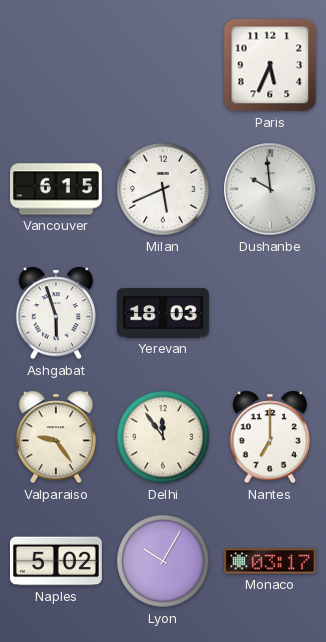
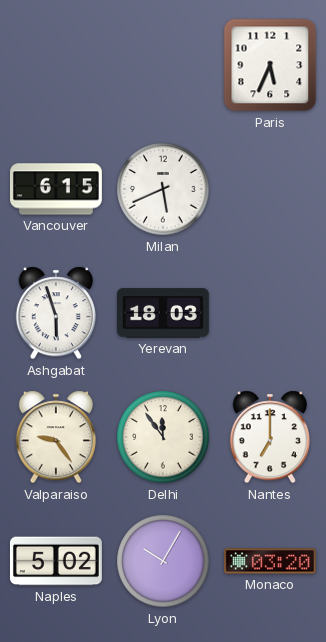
Dushanbe: 9:59 -> none
Monaco: 03:17 -> 03:20
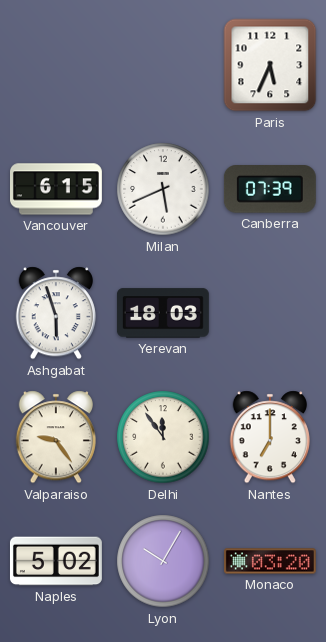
Canberra: none -> 07:39
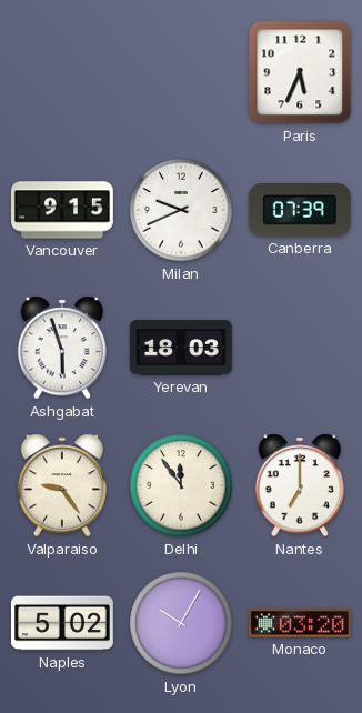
Vancouver: 6:15 -> 9:15
Milan: 5:41 -> 9:41
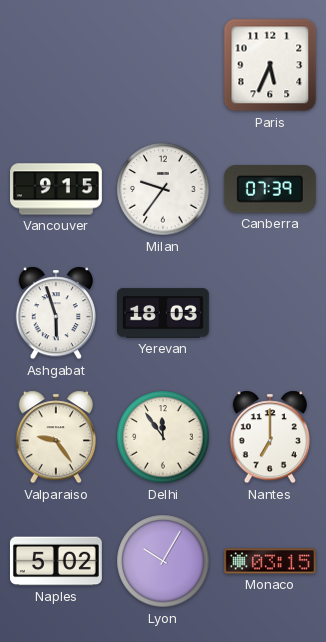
Milan: 9:41 -> 9:36
Monaco: 03:20 -> 03:15
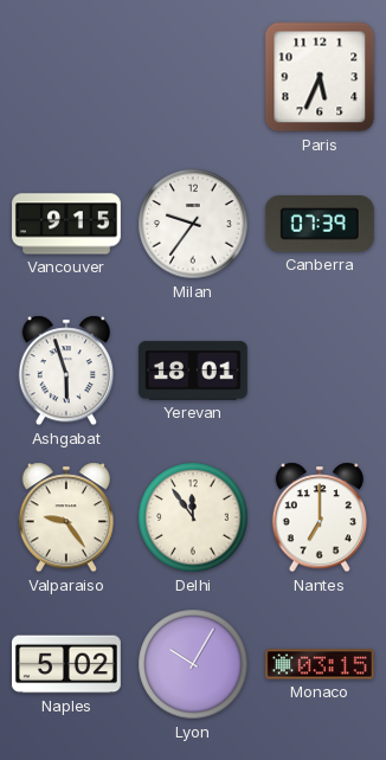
Yerevan: 18:03 -> 18:01
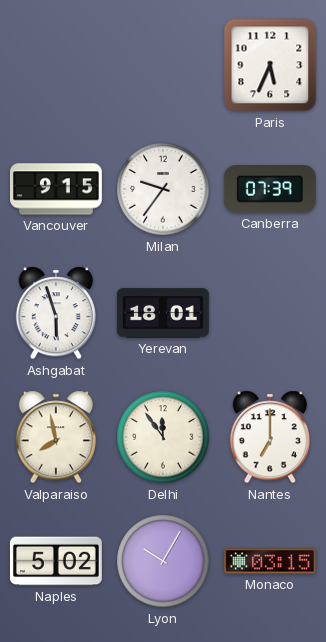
Valparaiso: 9:24 -> 7:58
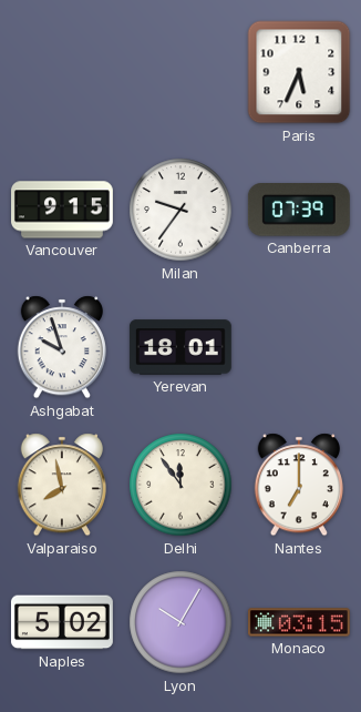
Ashgabat: 5:57 -> 9:57
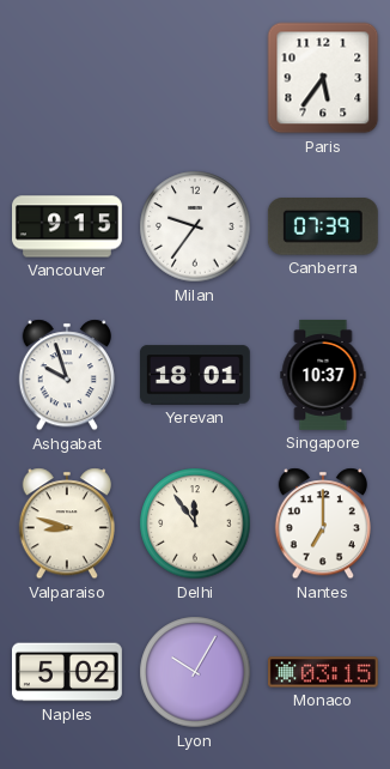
Paris: 5:34 -> 5:36
Singapore: none -> 10:37
Valparaiso: 7:58 -> 8:48
